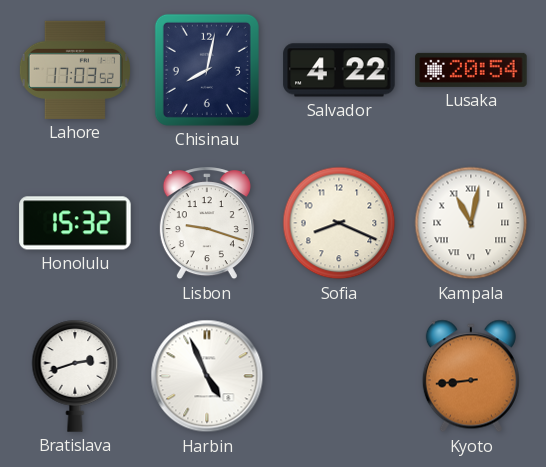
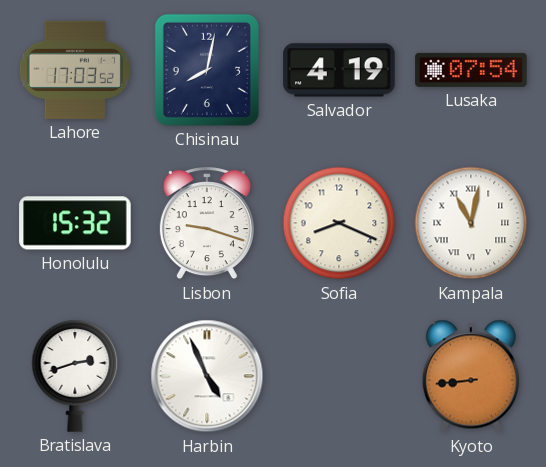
Salvador: 4:22 -> 4:19
Lusaka: 20:54 -> 07:54
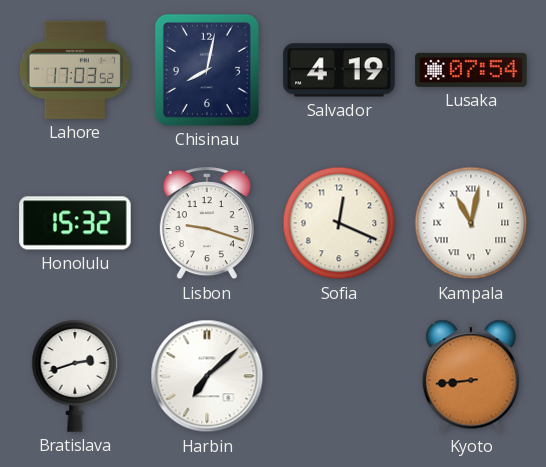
Sofia: 8:19 -> 12:19
Harbin: 4:56 -> 7:08
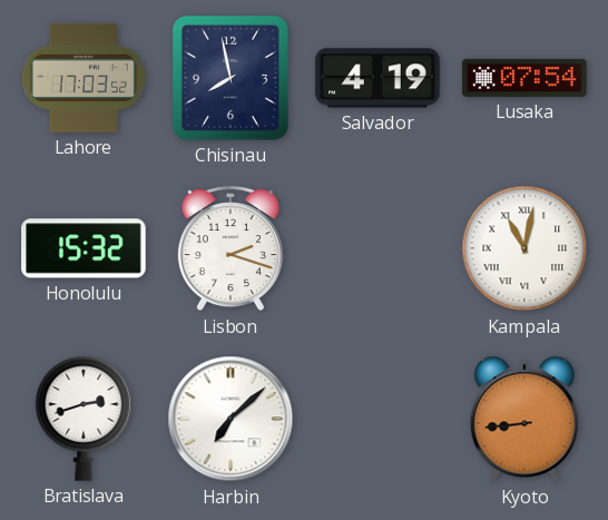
Chisinau: 8:02 -> 7:58
Lisbon: 9:18 -> 2:18
Sofia: 12:19 -> none
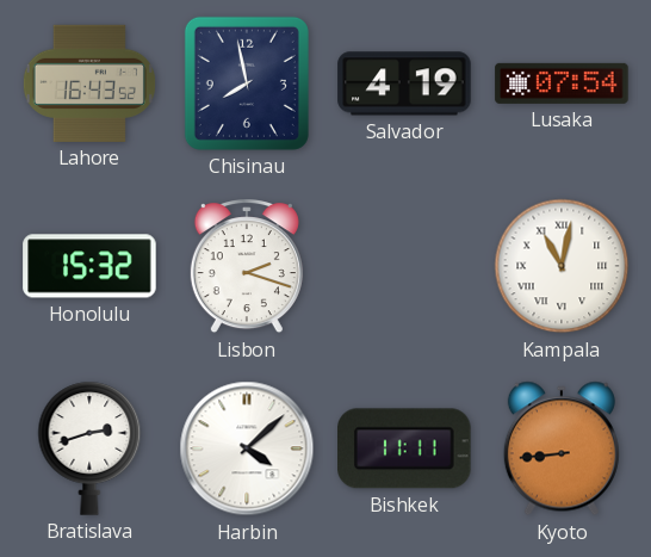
Lahore: 17:03 -> 16:43
Harbin: 7:08 -> 4:08
Bishkek: none -> 11:11
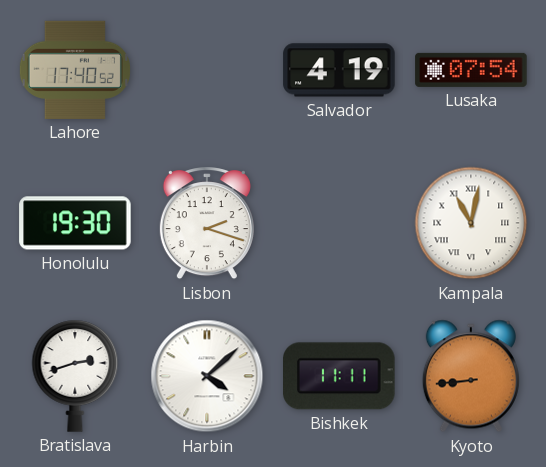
Lahore: 16:43 -> 17:40
Chisinau: 7:58 -> none
Honolulu: 15:32 -> 19:30
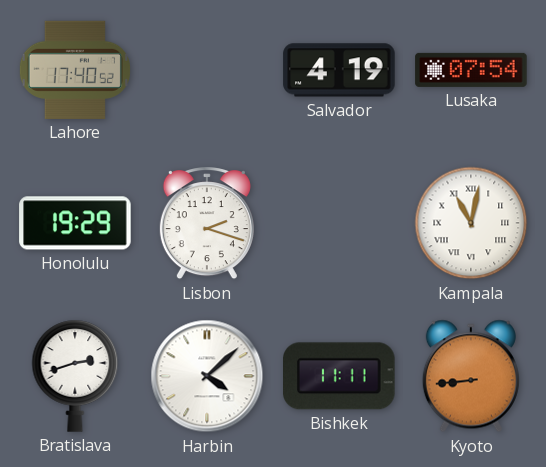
Honolulu: 19:30 -> 19:29
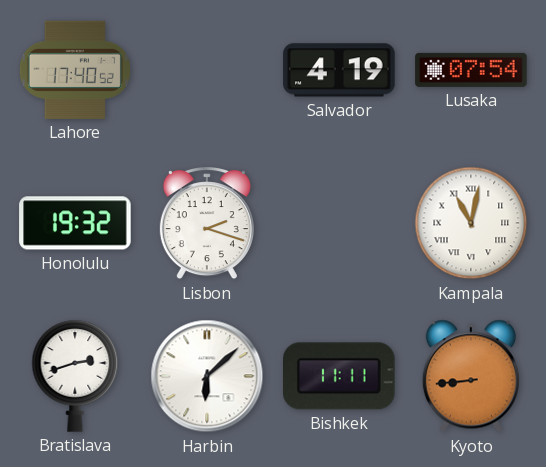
Honolulu: 19:29 -> 19:32
Harbin: 4:08 -> 6:08
